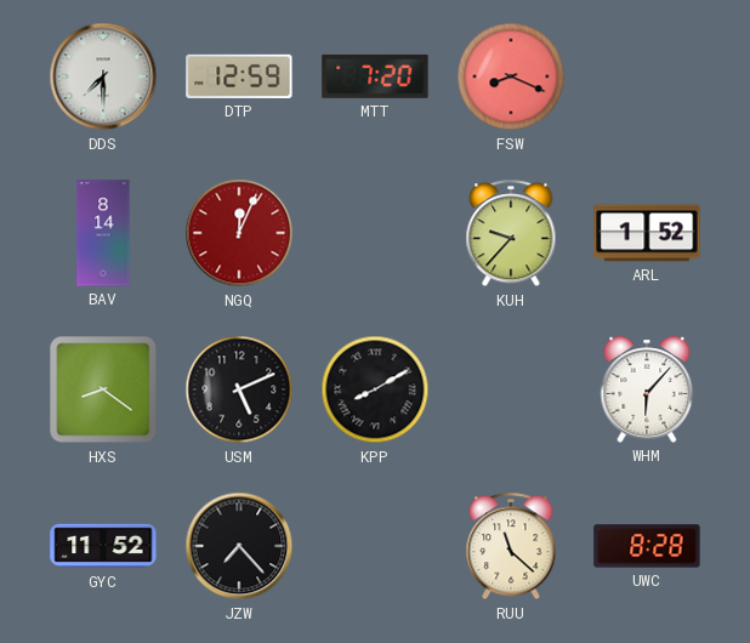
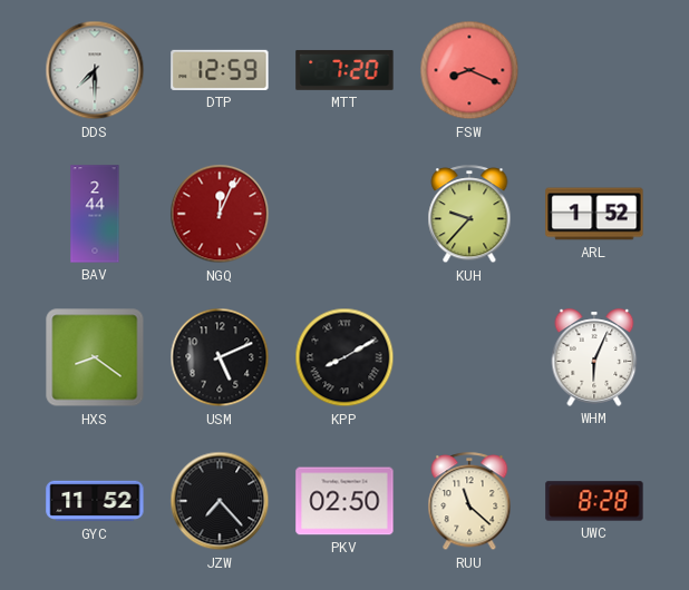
BAV: 8:14 -> 2:44
WHM: 6:07 -> 6:04
PKV: none -> 02:50
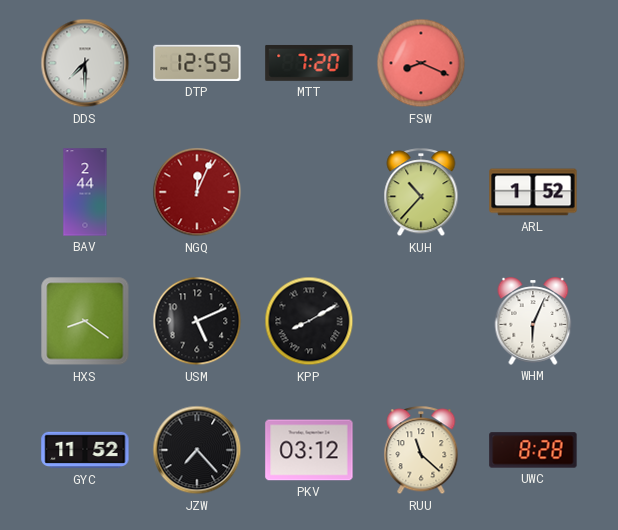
KUH: 9:37 -> 10:37
PKV: 02:50 -> 03:12
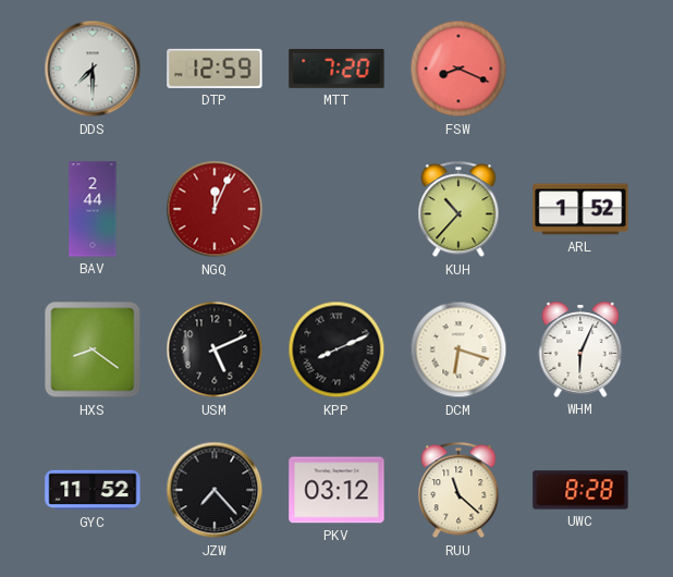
KPP: 8:10 -> 8:11
DCM: none -> 6:18
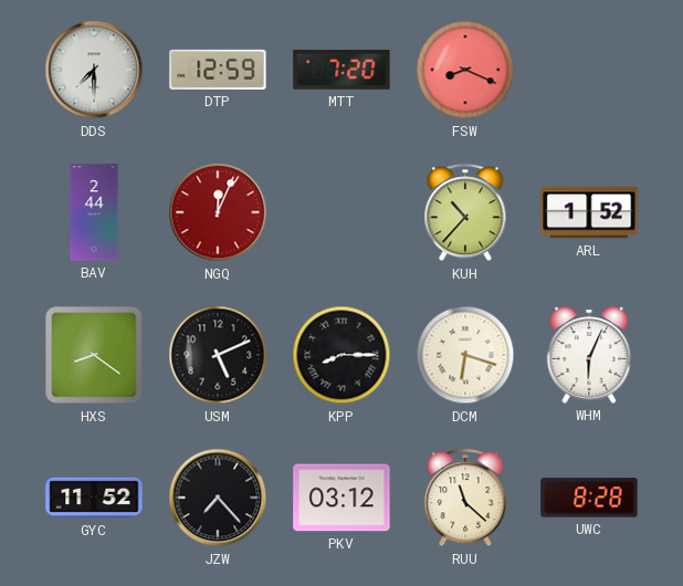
KPP: 8:11 -> 8:15
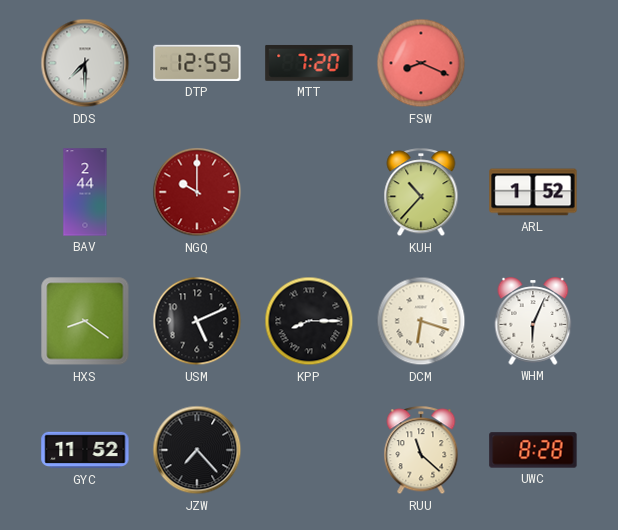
NGQ: 12:04 -> 10:00
PKV: 03:12 -> none
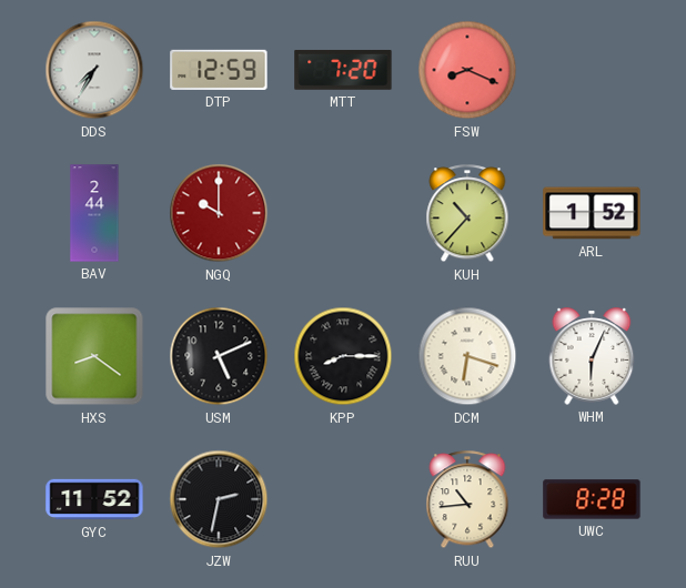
DDS: 7:30 -> 7:35
JZW: 7:23 -> 2:32
RUU: 11:22 -> 10:44
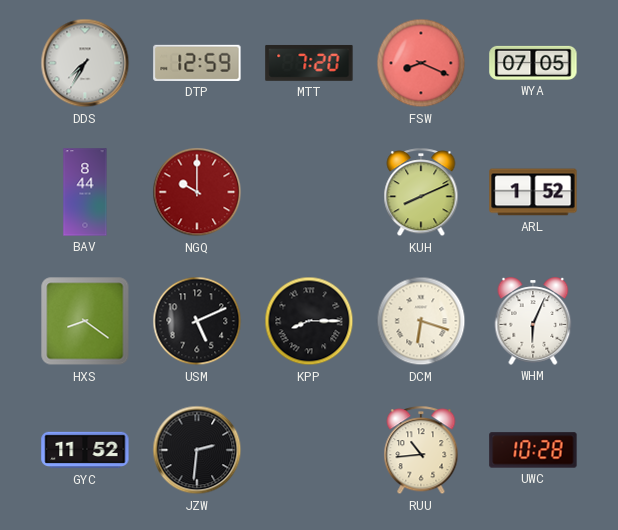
WYA: none -> 07:05
BAV: 2:44 -> 8:44
KUH: 10:37 -> 8:11
JZW: 2:32 -> 2:31
UWC: 8:28 -> 10:28
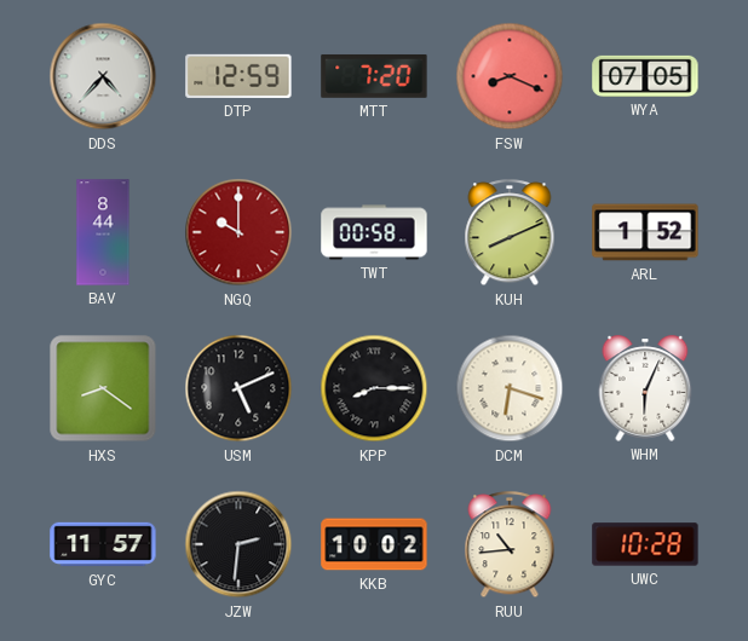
DDS: 7:35 -> 4:37
TWT: none -> 00:58
GYC: 11:52 -> 11:57
KKB: none -> 10:02
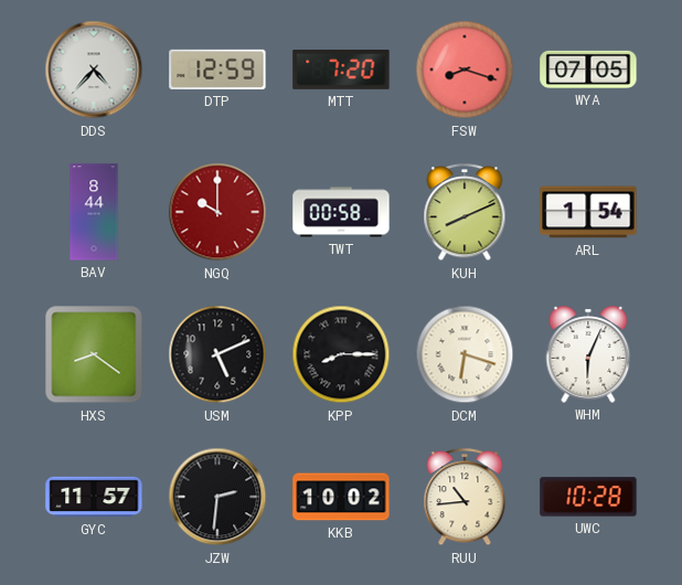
FSW: 8:19 -> 8:18
ARL: 1:52 -> 1:54
